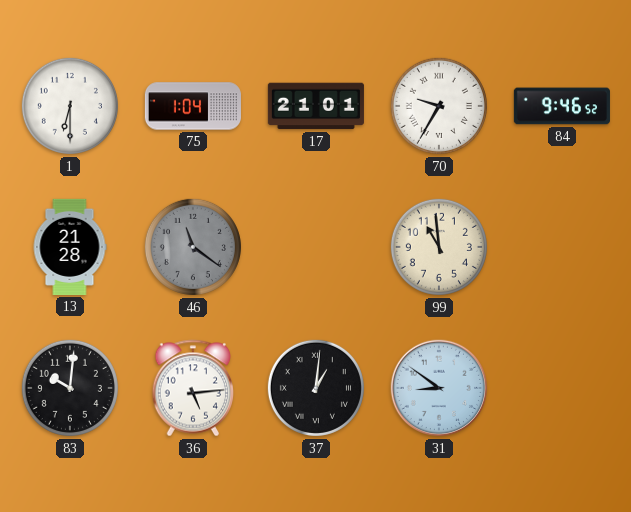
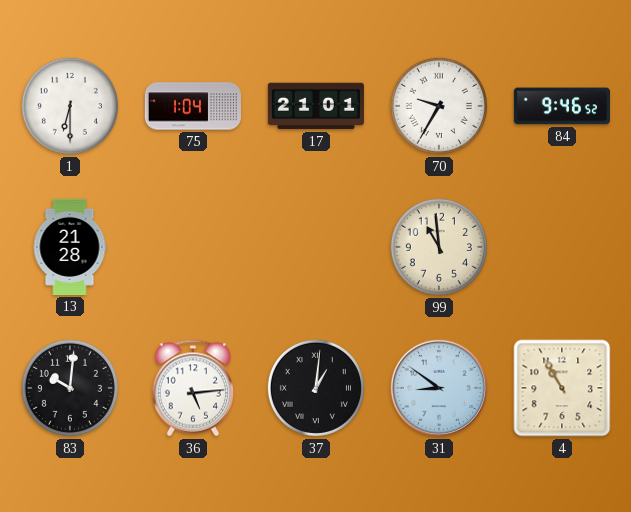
46: 11:21 -> none
4: none -> 10:55
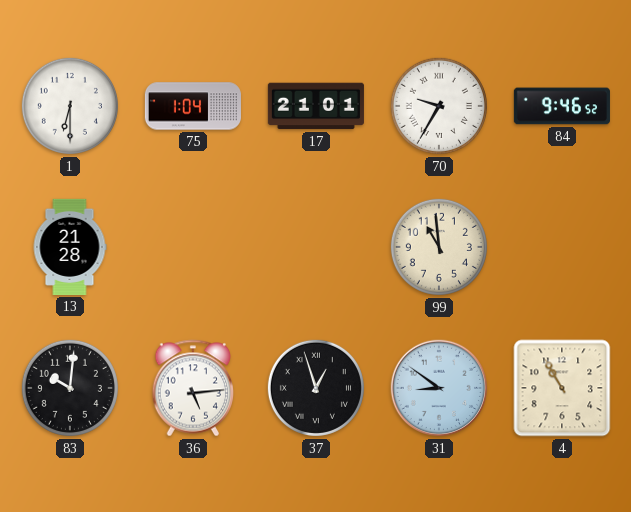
37: 1:01 -> 12:57
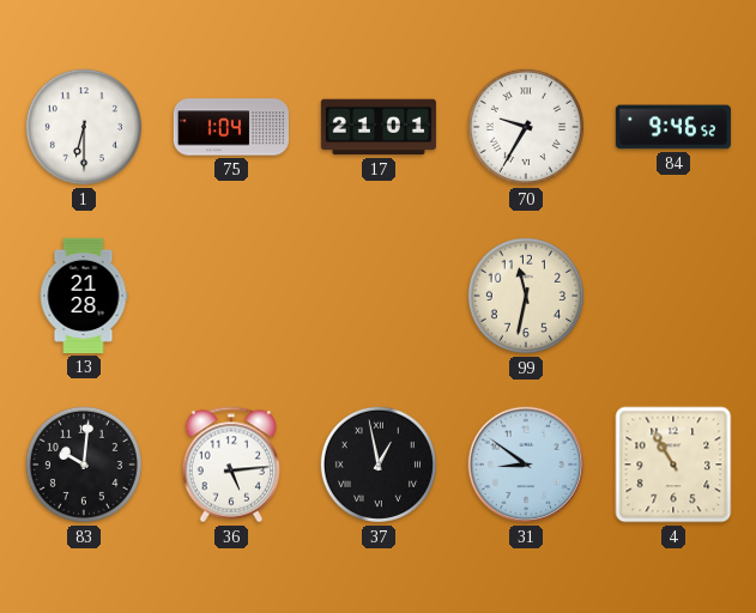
99: 10:59 -> 11:32
37: 12:57 -> 12:58
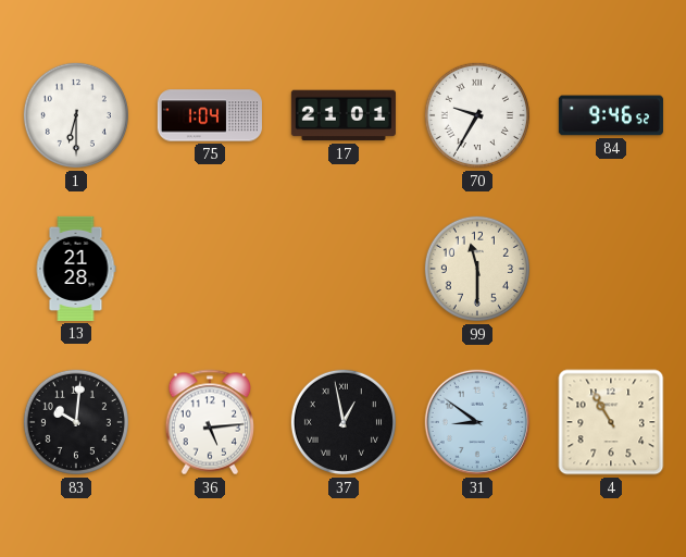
99: 11:32 -> 11:30
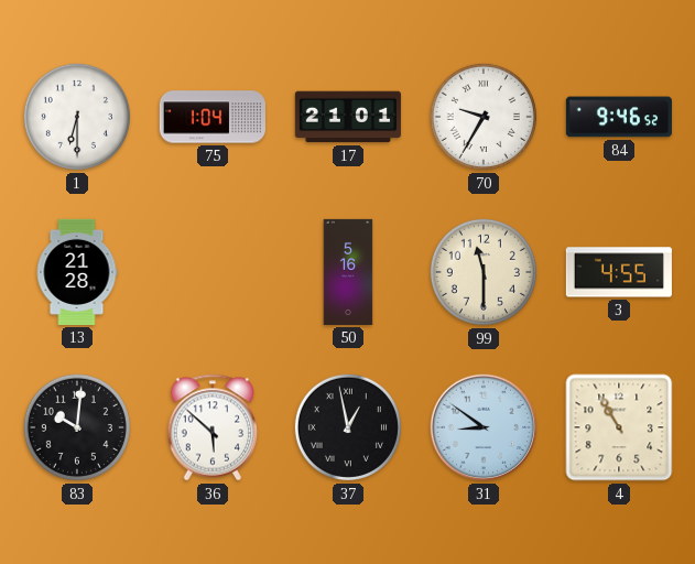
50: none -> 5:16
3: none -> 4:55
36: 5:14 -> 5:52
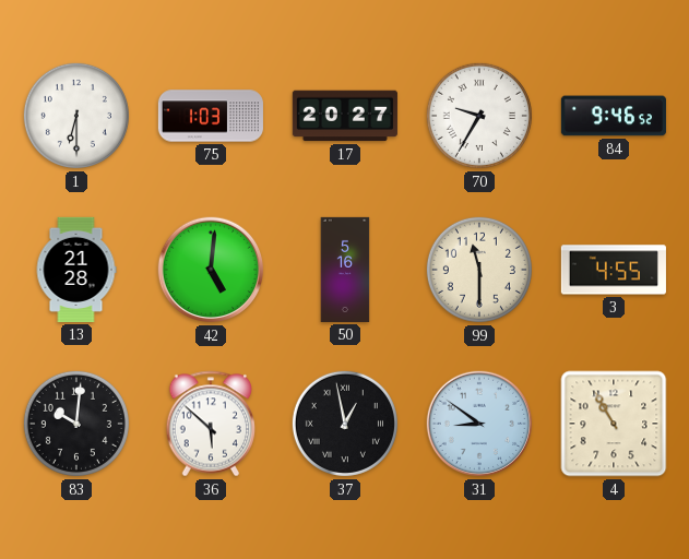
75: 1:04 -> 1:03
17: 21:01 -> 20:27
42: none -> 5:01
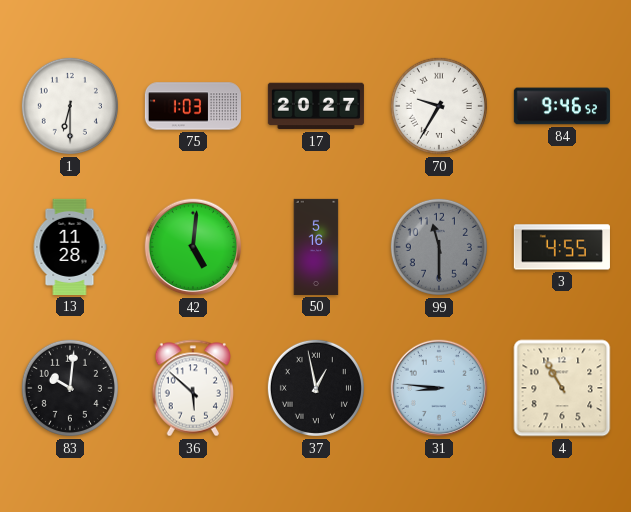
13: 21:28 -> 11:28
99 dial: cream -> grey
31: 8:51 -> 8:46
